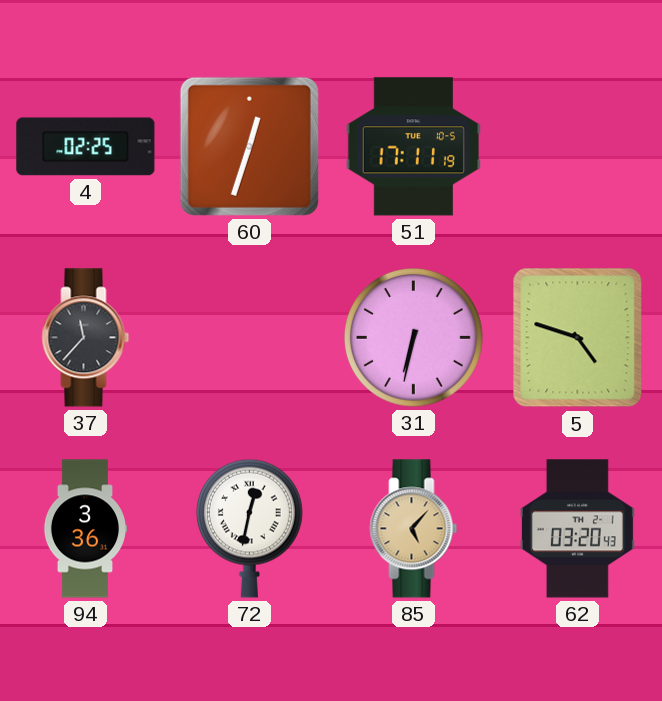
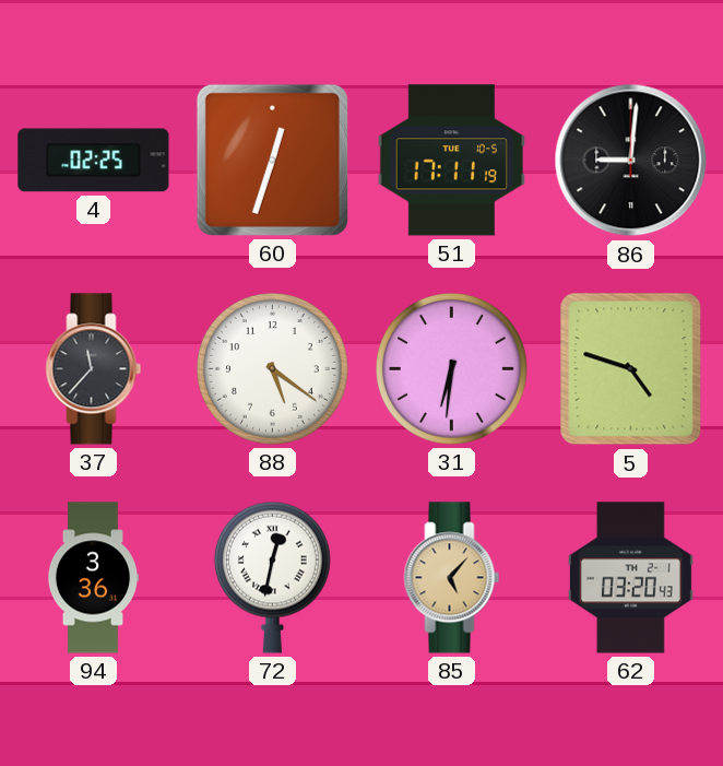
86: none -> 9:01
88: none -> 5:21
31: 6:32 -> 6:31
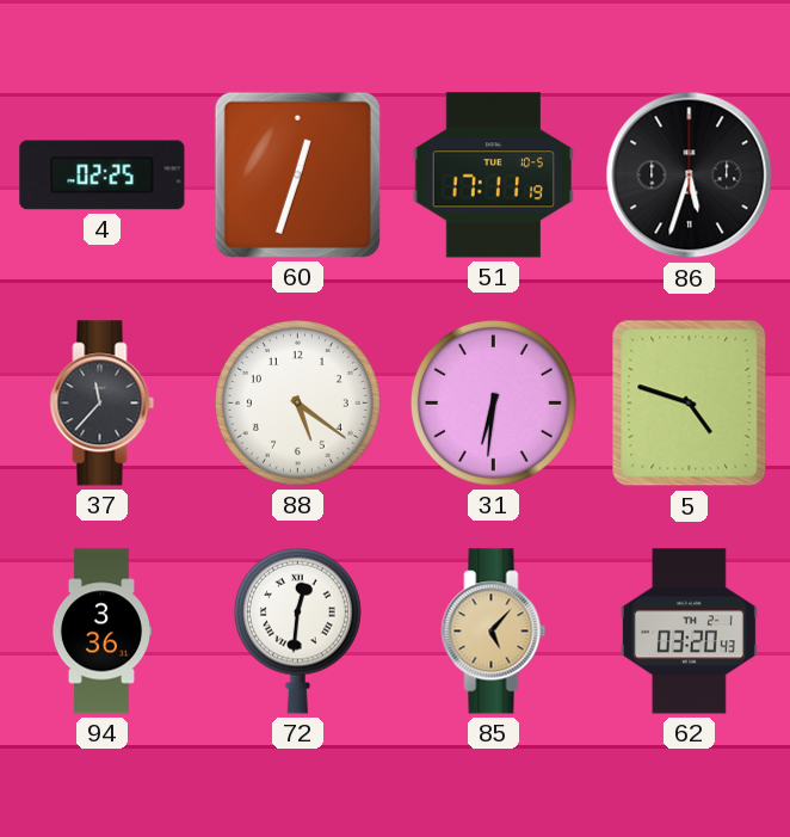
86: 9:01 -> 5:33
72: 12:32 -> 12:31
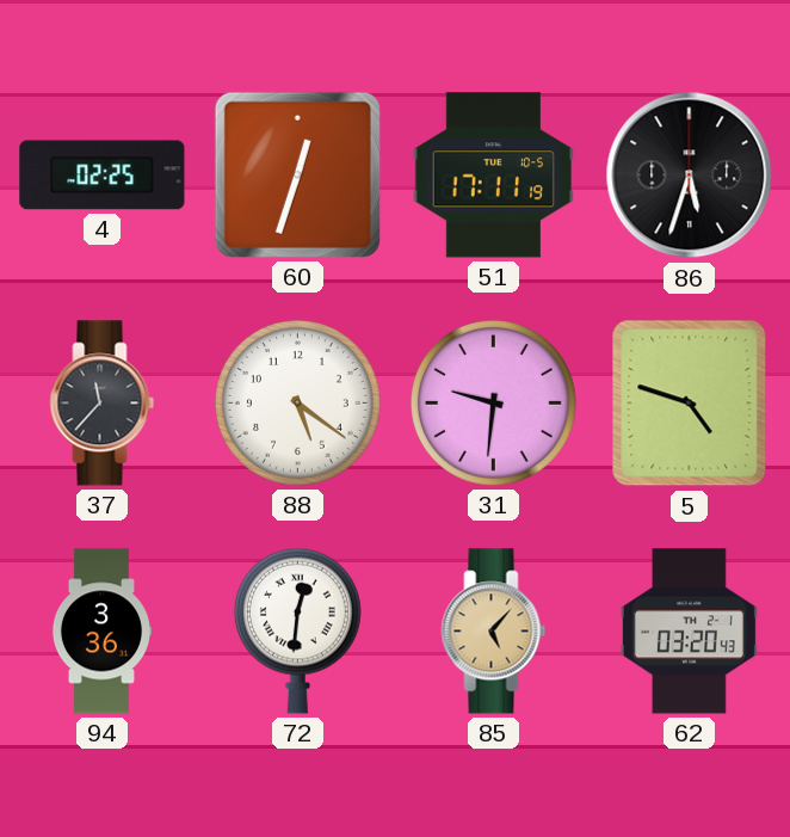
31: 6:31 -> 9:31
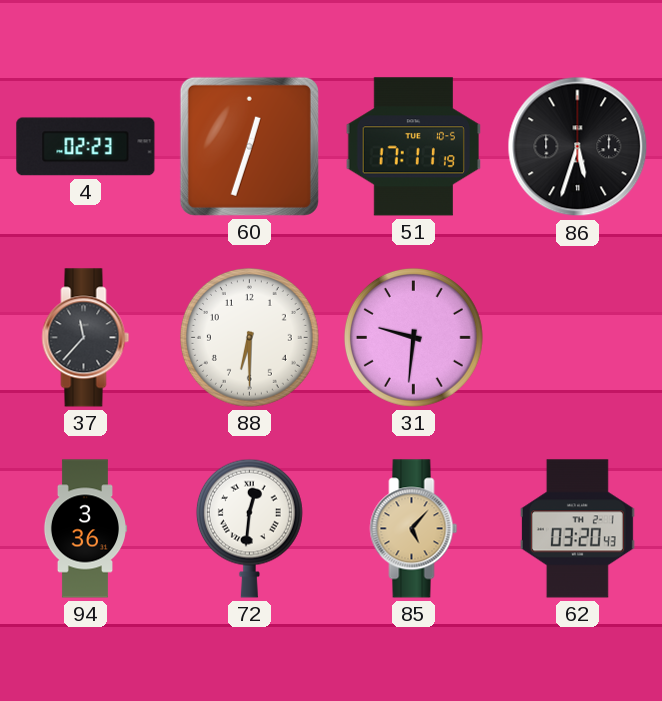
4: 02:25 -> 02:23
88: 5:21 -> 6:30
5: 4:48 -> none
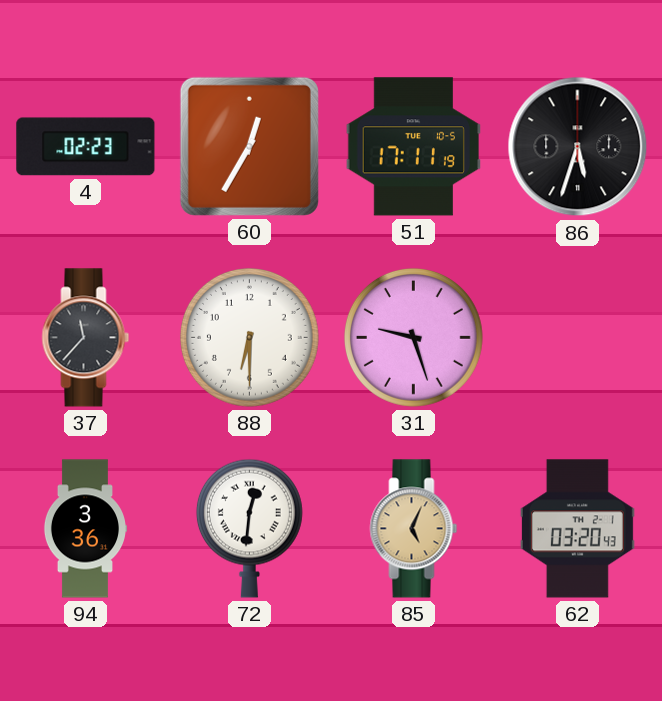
60: 12:33 -> 12:35
31: 9:31 -> 9:27
85: 5:07 -> 5:04
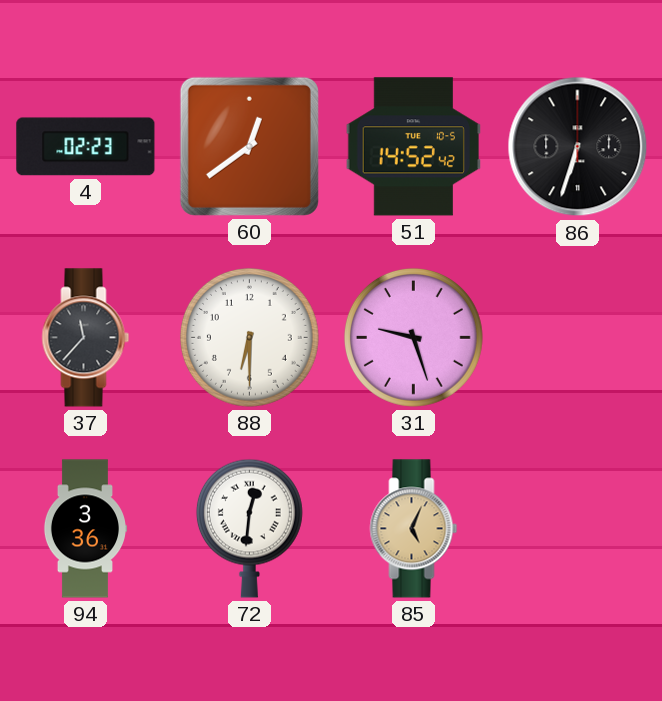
60: 12:35 -> 12:39
51: 17:11 -> 14:52
86: 5:33 -> 6:33
62: 03:20 -> none
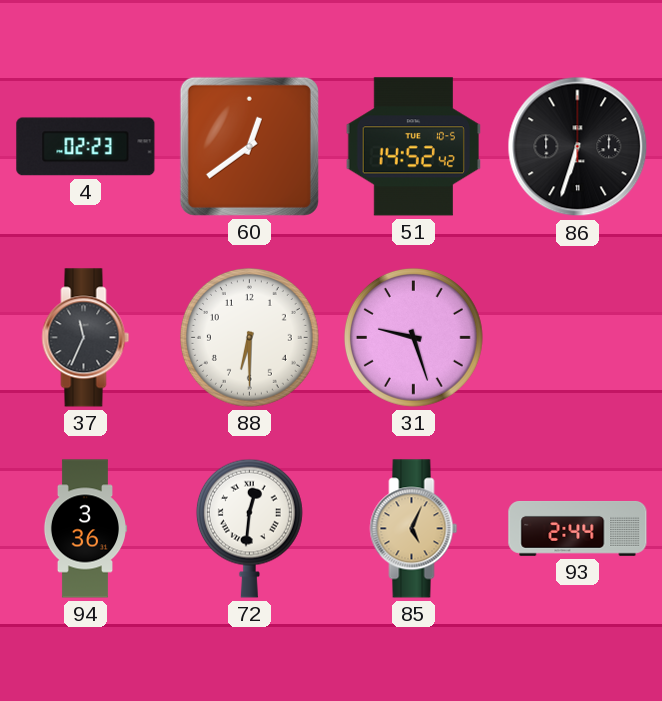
37: 11:37 -> 11:34
93: none -> 2:44
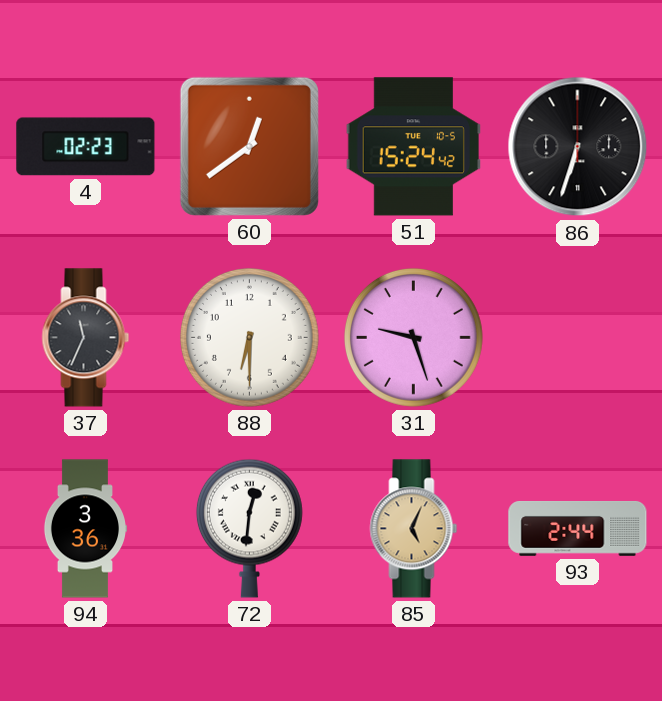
51: 14:52 -> 15:24
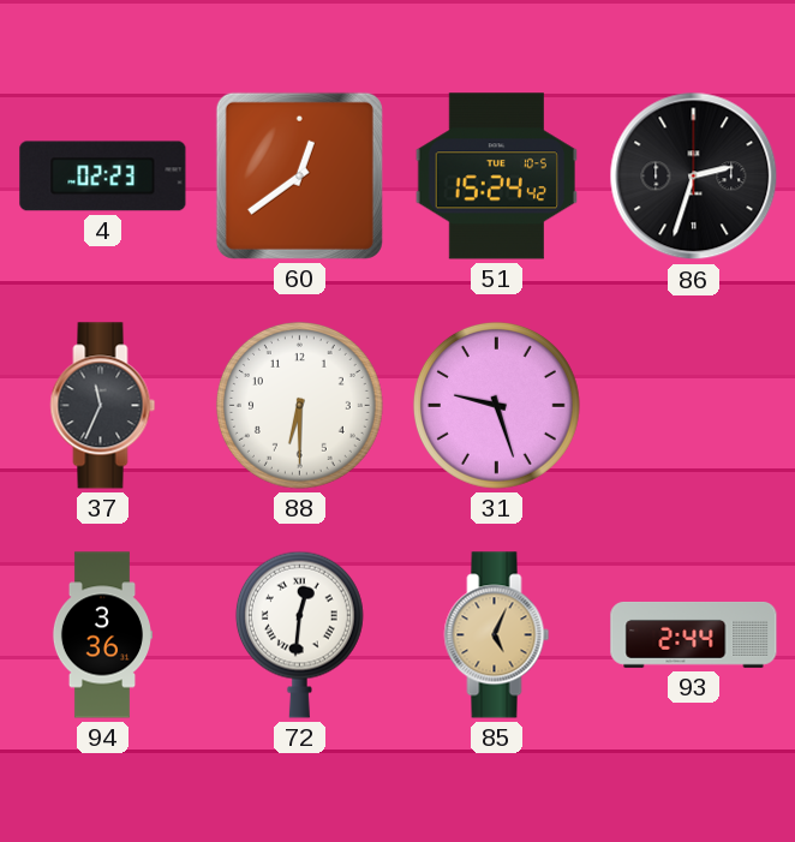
86: 6:33 -> 2:33
